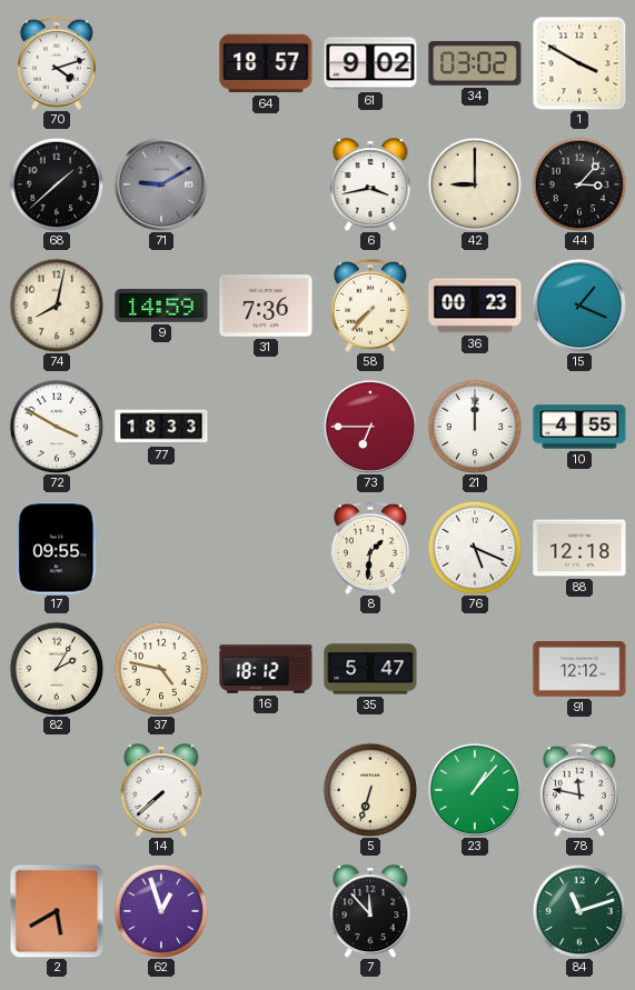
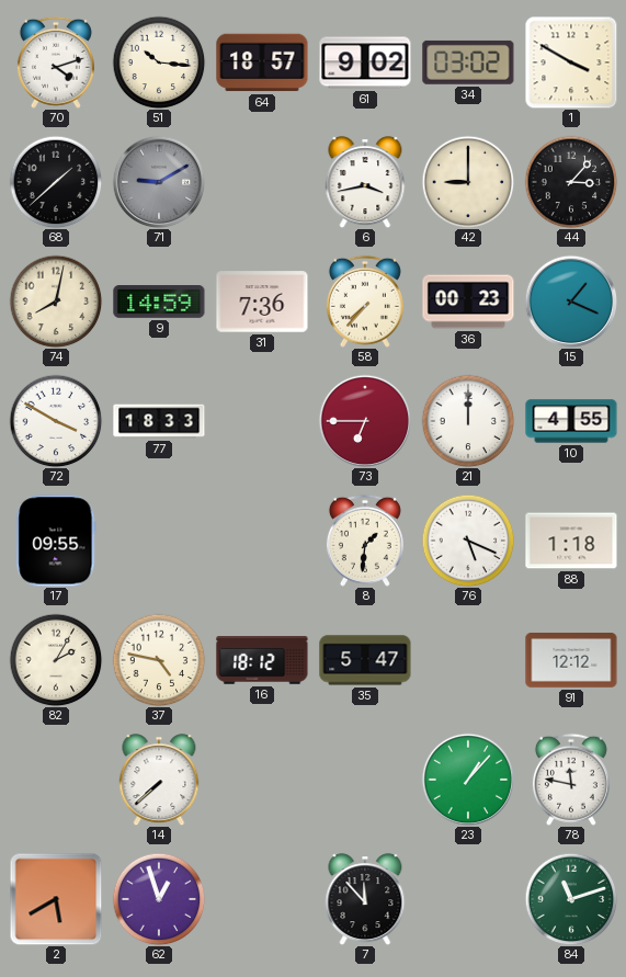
51: none -> 10:16
88: 12:18 -> 1:18
5: 6:33 -> none
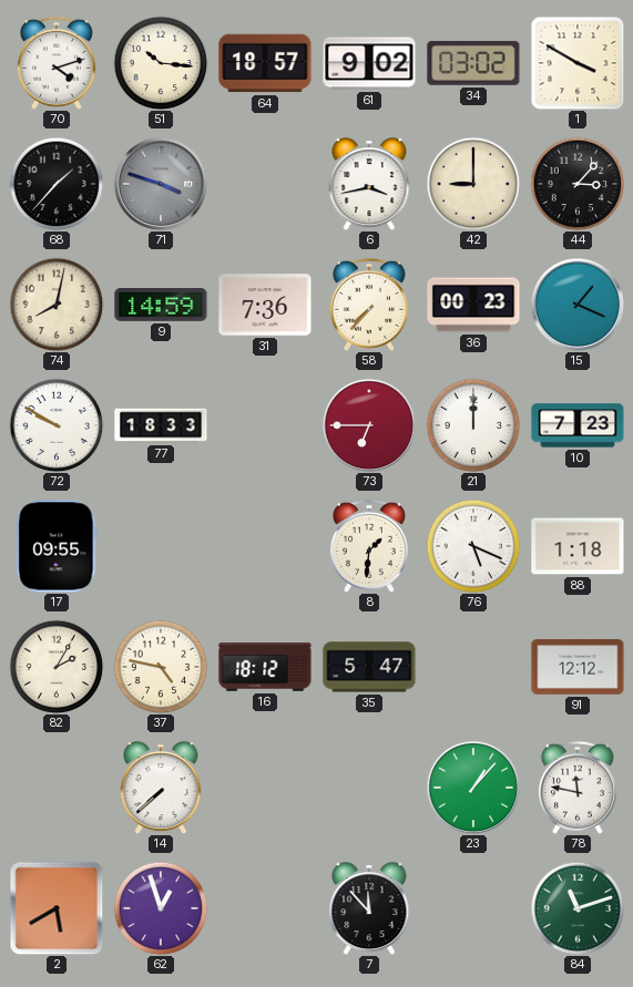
68: 1:38 -> 1:37
71: 9:10 -> 3:48
72: 3:50 -> 9:50
10: 4:55 -> 7:23
